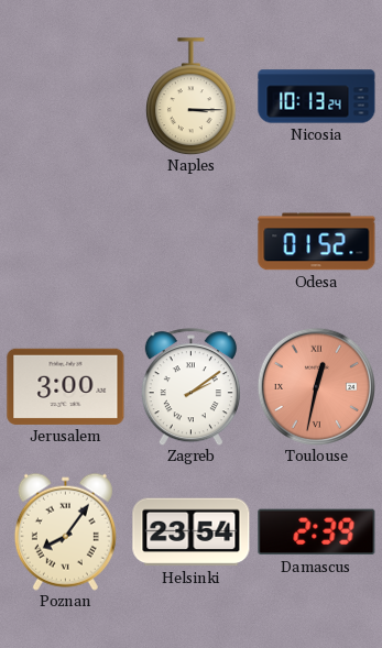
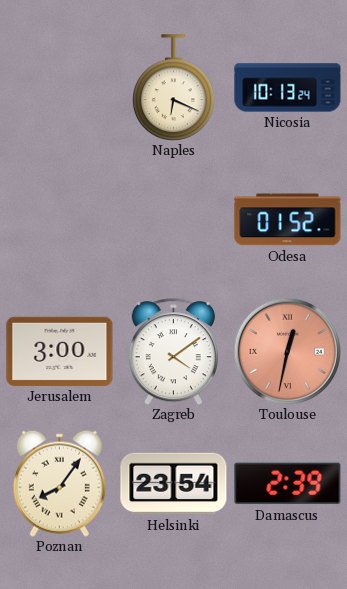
Naples: 3:15 -> 6:19
Zagreb: 2:09 -> 4:09
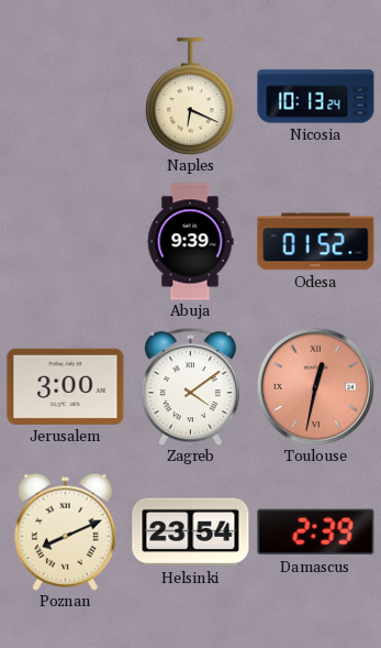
Abuja: none -> 9:39
Poznan: 8:06 -> 8:11
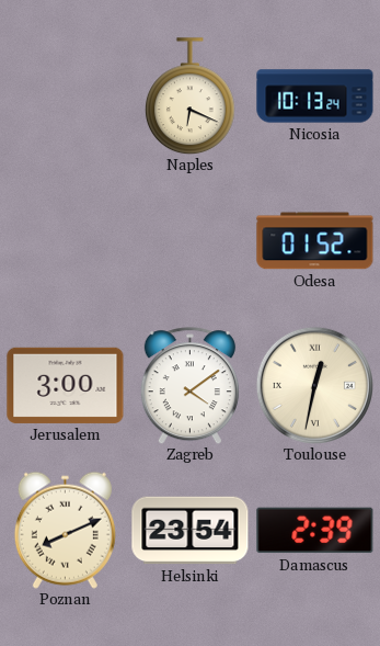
Abuja: 9:39 -> none
Toulouse dial: salmon -> cream
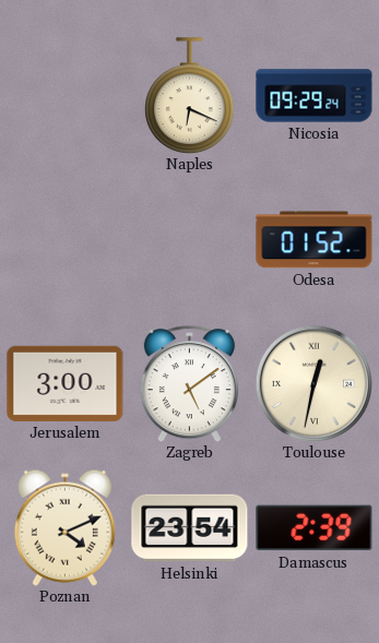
Nicosia: 10:13 -> 09:29
Zagreb: 4:09 -> 5:09
Poznan: 8:11 -> 4:11
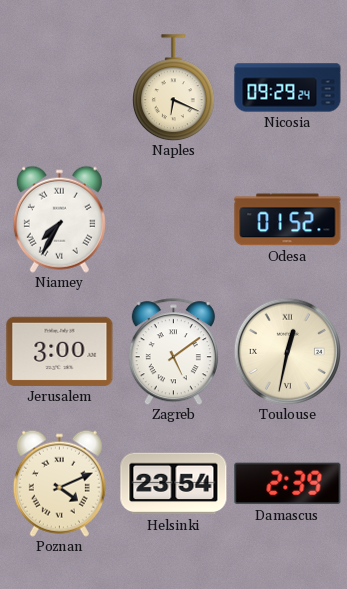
Niamey: none -> 7:35
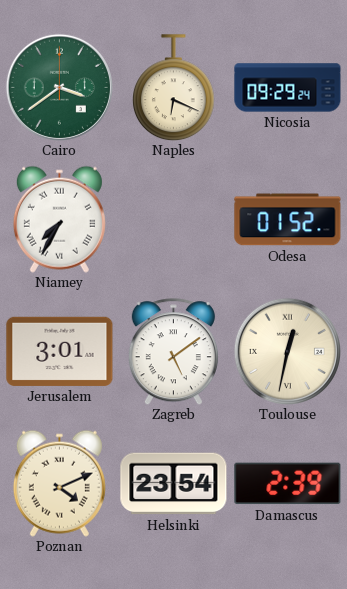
Cairo: none -> 3:39
Jerusalem: 3:00 -> 3:01
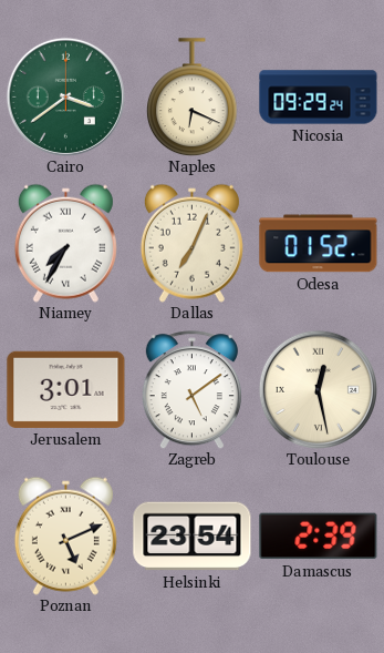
Dallas: none -> 7:04
Toulouse: 12:32 -> 12:28
Poznan: 4:11 -> 5:11
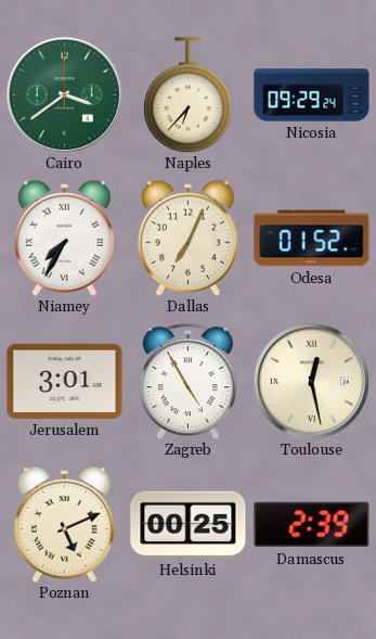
Naples: 6:19 -> 6:37
Zagreb: 5:09 -> 4:55
Helsinki: 23:54 -> 00:25
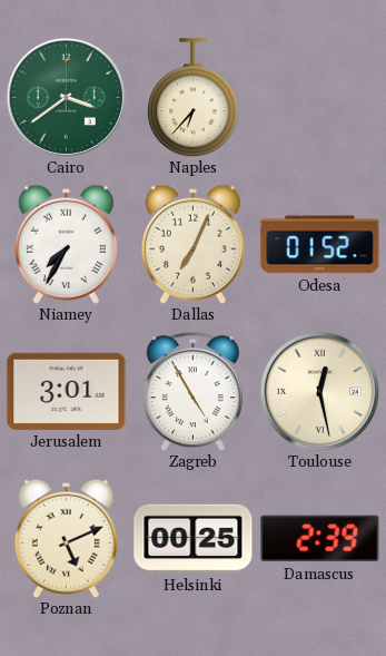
Nicosia: 09:29 -> none
